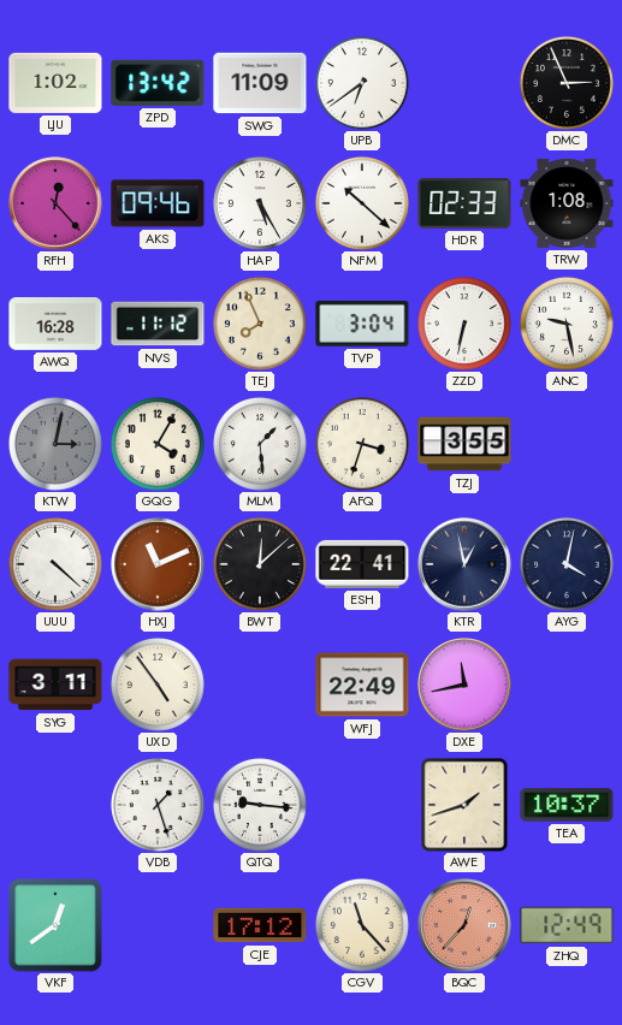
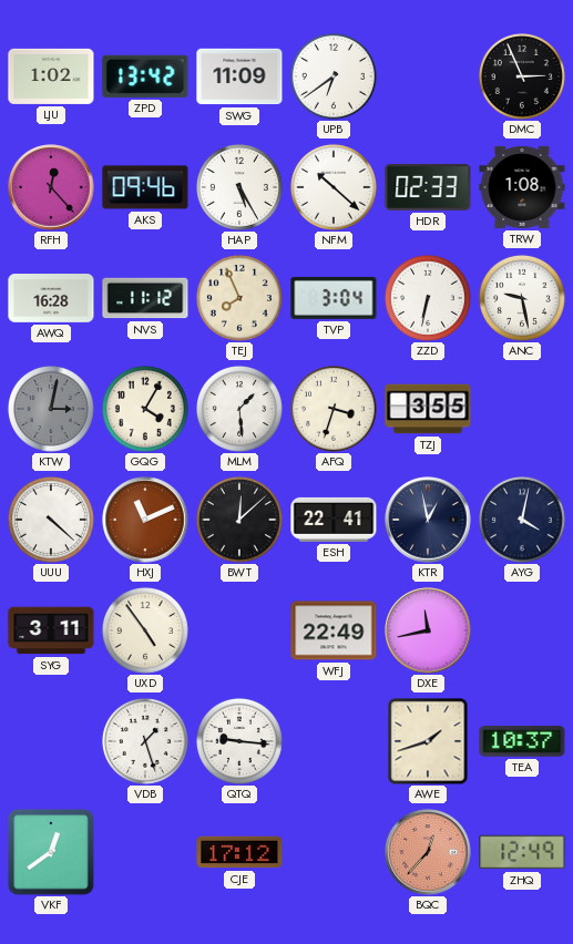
CGV: 11:23 -> none
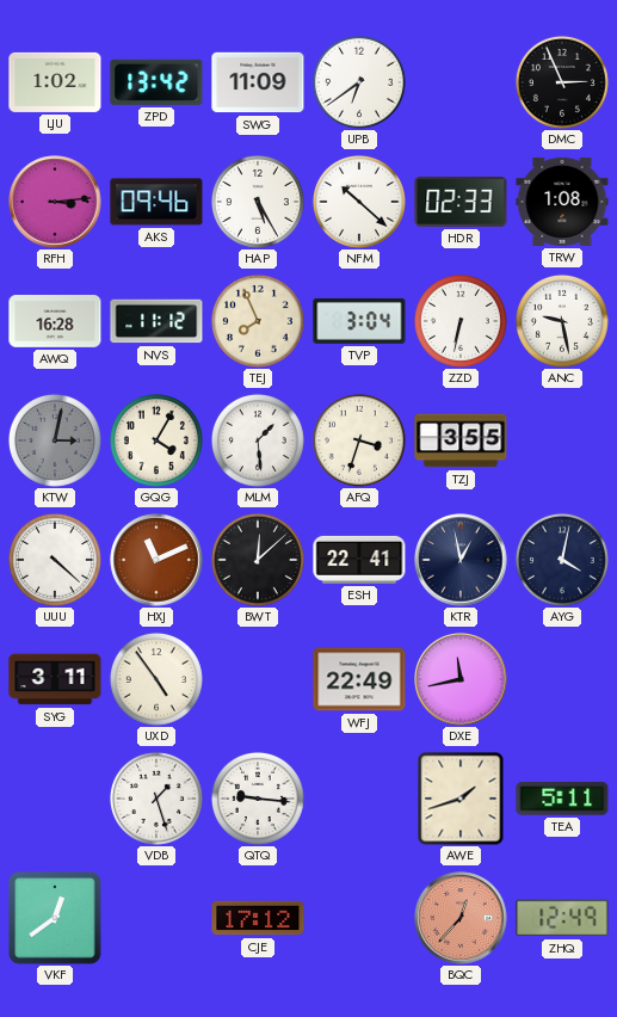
RFH: 12:23 -> 3:14
TEA: 10:37 -> 5:11
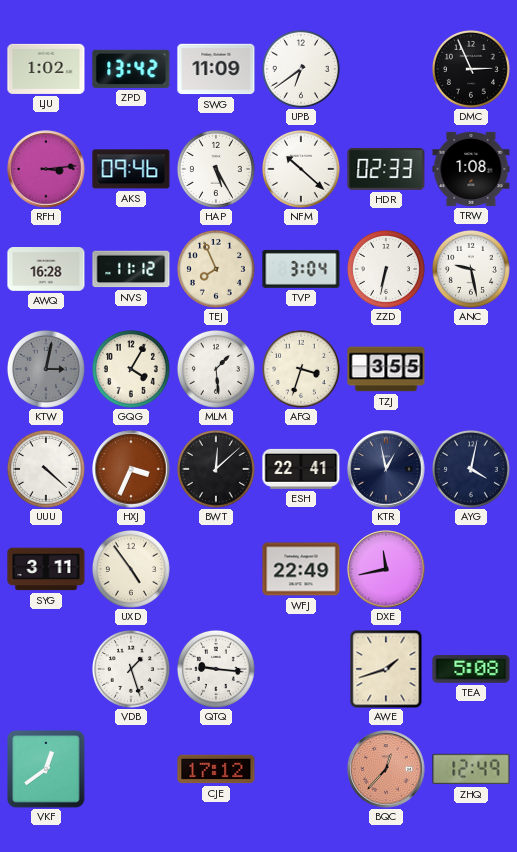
HXJ: 11:11 -> 3:34
TEA: 5:11 -> 5:08
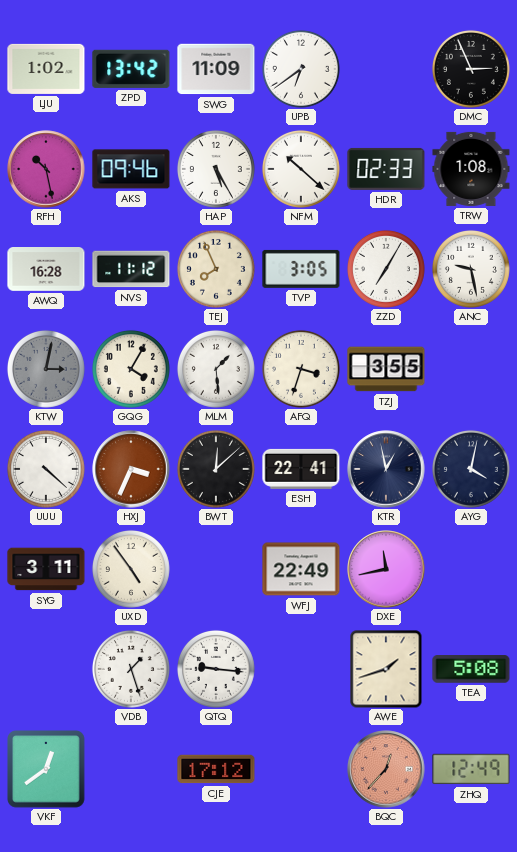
RFH: 3:14 -> 10:28
TVP: 3:04 -> 3:05
ZZD: 6:32 -> 7:05
